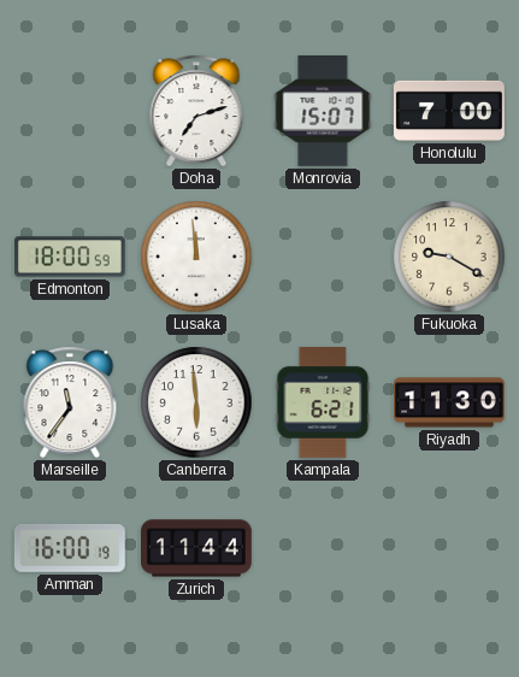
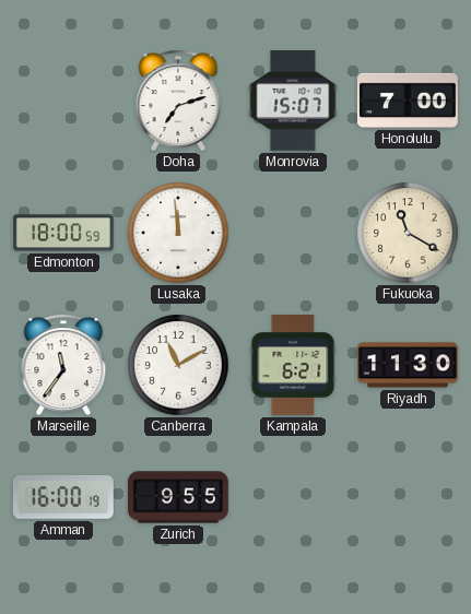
Fukuoka: 9:20 -> 11:20
Canberra: 5:59 -> 11:10
Zurich: 11:44 -> 9:55
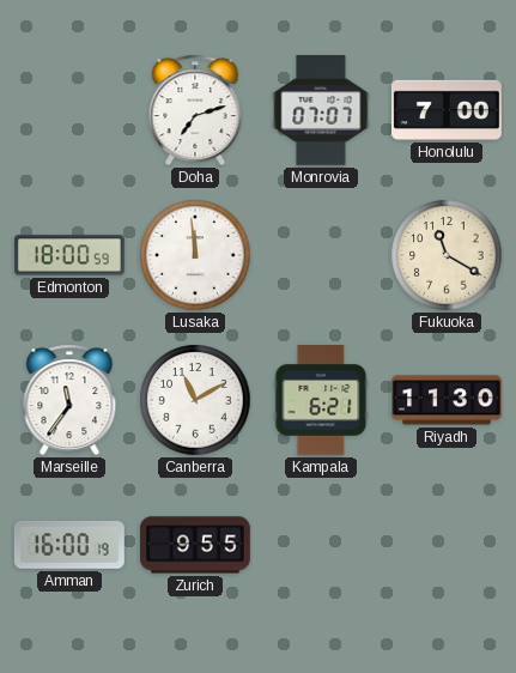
Monrovia: 15:07 -> 07:07
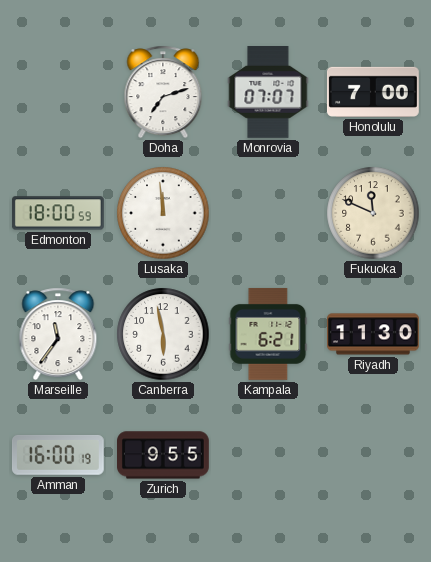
Fukuoka: 11:20 -> 11:49
Canberra: 11:10 -> 5:58
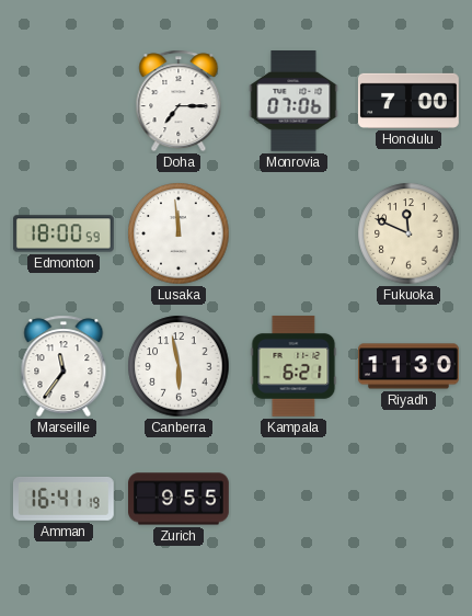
Doha: 7:12 -> 7:15
Monrovia: 07:07 -> 07:06
Amman: 16:00 -> 16:41
